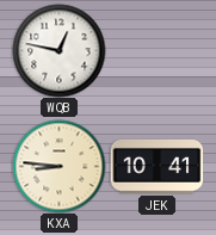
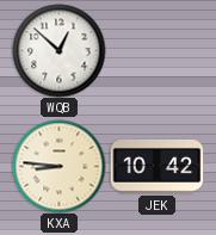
WQB: 12:47 -> 12:52
JEK: 10:41 -> 10:42
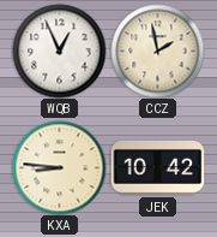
WQB: 12:52 -> 12:56
CCZ: none -> 1:58
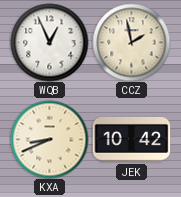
KXA: 8:46 -> 8:41
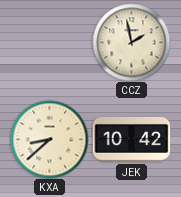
WQB: 12:56 -> none
KXA: 8:41 -> 8:38
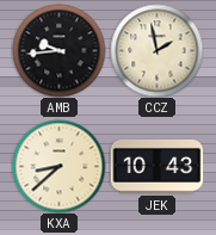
AMB: none -> 9:44
JEK: 10:42 -> 10:43
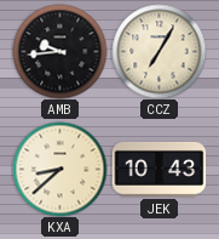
CCZ: 1:58 -> 7:05
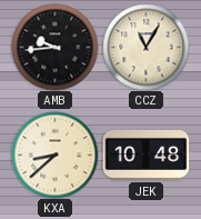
CCZ: 7:05 -> 11:05
JEK: 10:43 -> 10:48
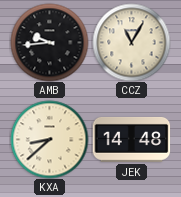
JEK: 10:48 -> 14:48
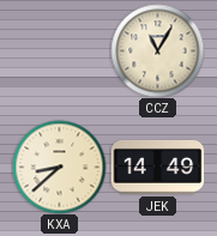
AMB: 9:44 -> none
JEK: 14:48 -> 14:49
